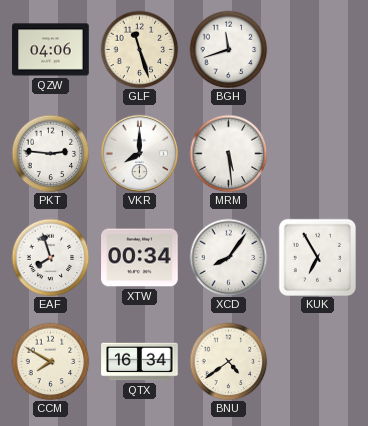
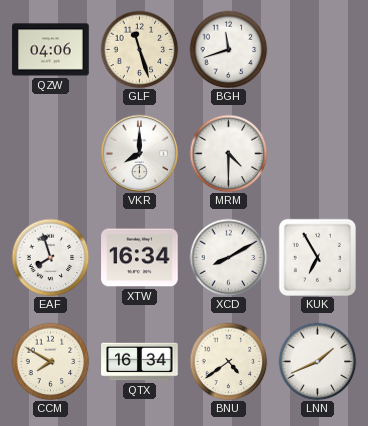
PKT: 2:46 -> none
MRM: 5:29 -> 4:30
XTW: 00:34 -> 16:34
XCD: 8:06 -> 8:10
LNN: none -> 1:41
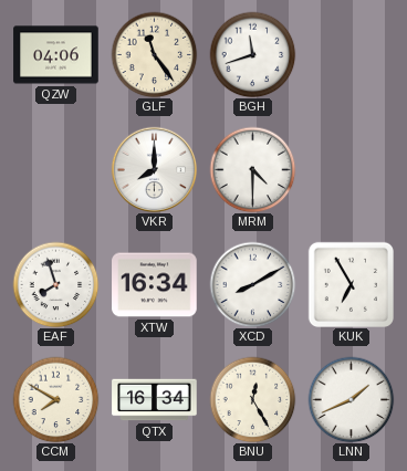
GLF: 11:27 -> 11:24
BNU: 4:39 -> 12:25
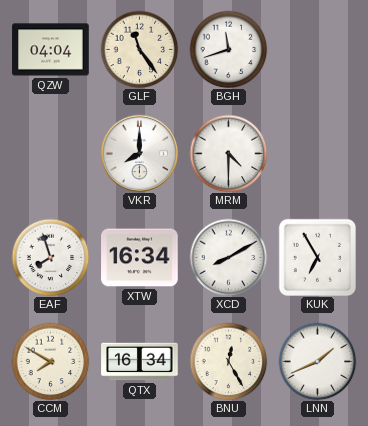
QZW: 04:06 -> 04:04
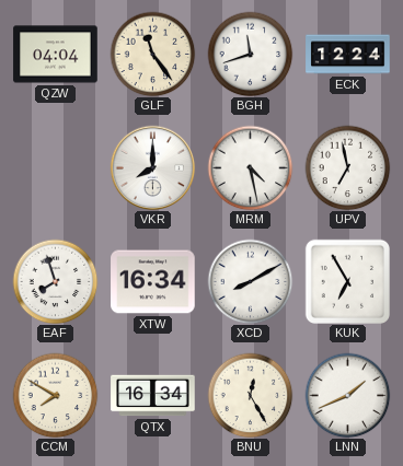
ECK: none -> 12:24
MRM: 4:30 -> 4:28
UPV: none -> 6:58
